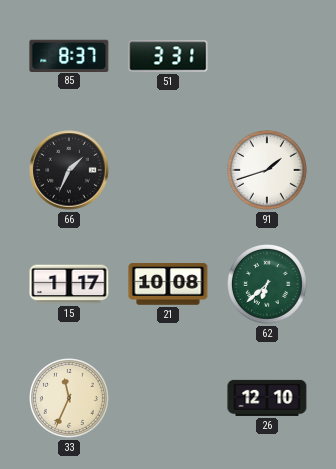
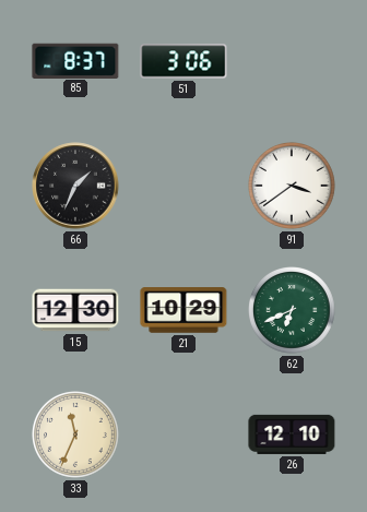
51: 3:31 -> 3:06
91: 1:42 -> 3:39
15: 1:17 -> 12:30
21: 10:08 -> 10:29
62: 6:38 -> 6:41
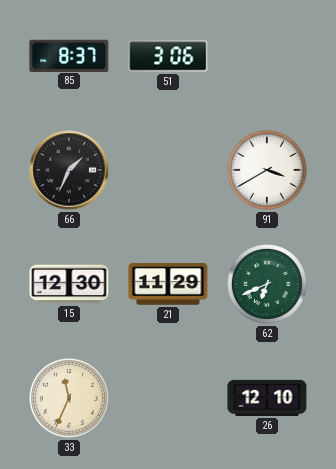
91: 3:39 -> 3:40
21: 10:29 -> 11:29
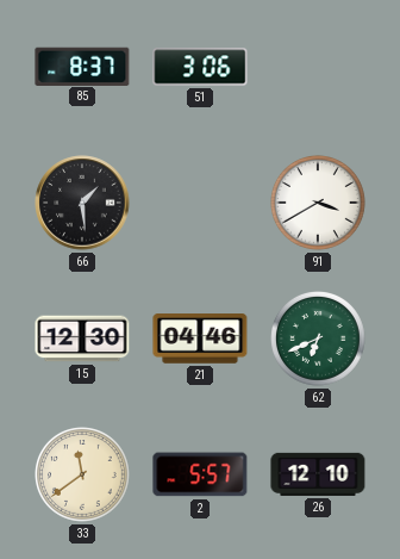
66: 1:34 -> 1:29
21: 11:29 -> 04:46
33: 11:34 -> 11:39
2: none -> 5:57
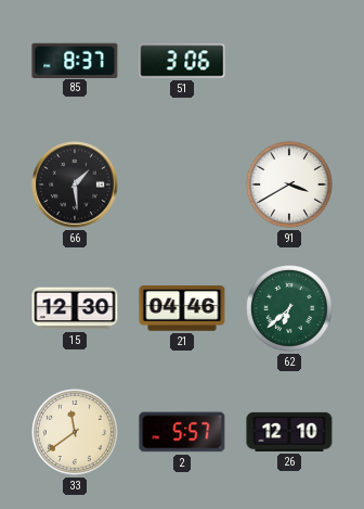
62: 6:41 -> 6:38
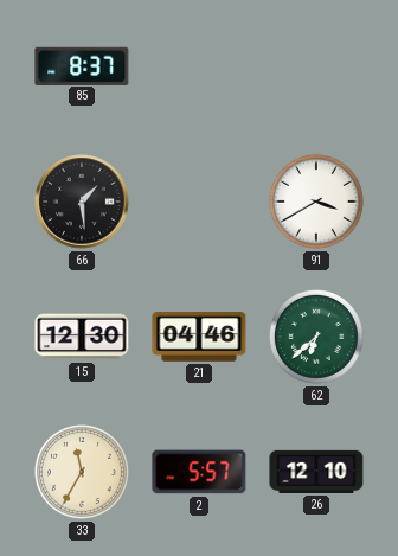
51: 3:06 -> none
33: 11:39 -> 11:35
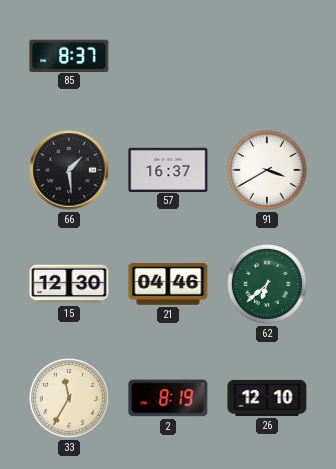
57: none -> 16:37
2: 5:57 -> 8:19
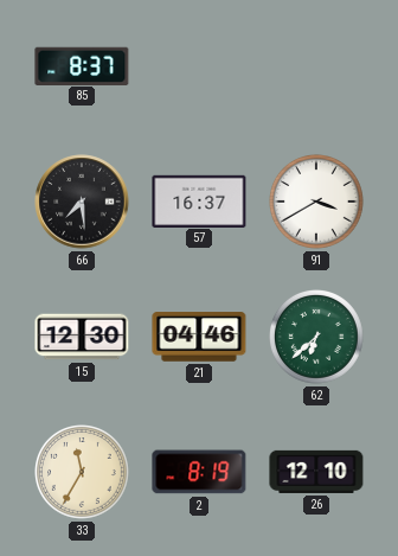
66: 1:29 -> 7:29
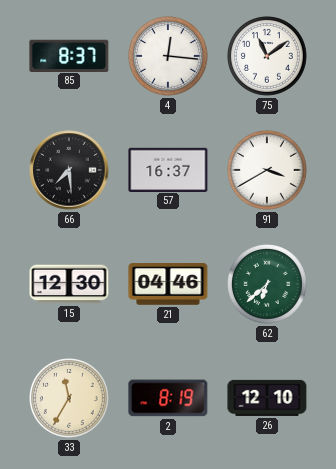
4: none -> 12:16
75: none -> 11:09
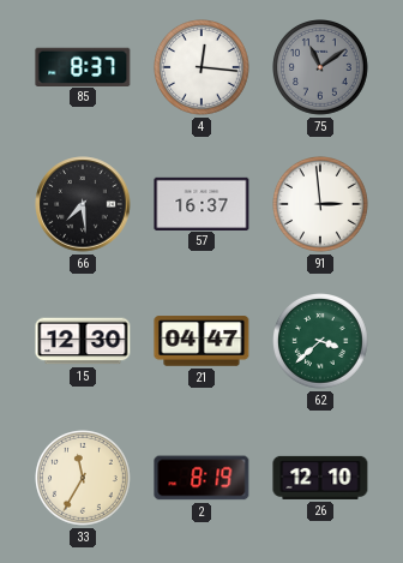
75 dial: white -> grey
91: 3:40 -> 2:59
21: 04:46 -> 04:47
62: 6:38 -> 3:38
